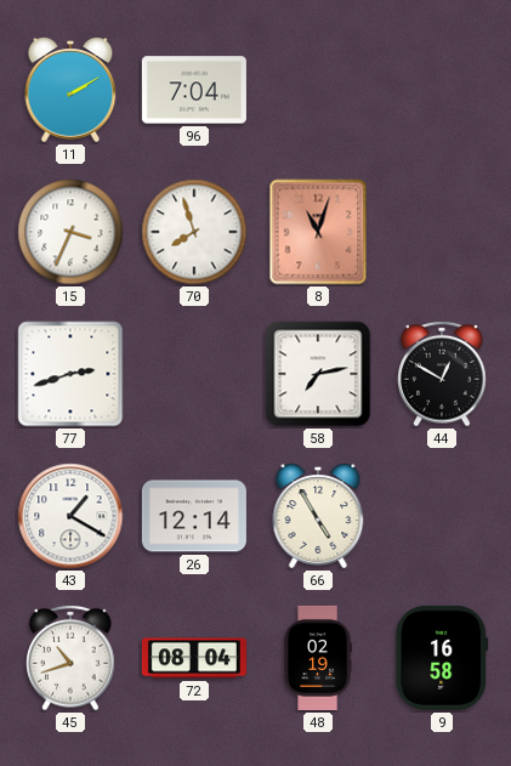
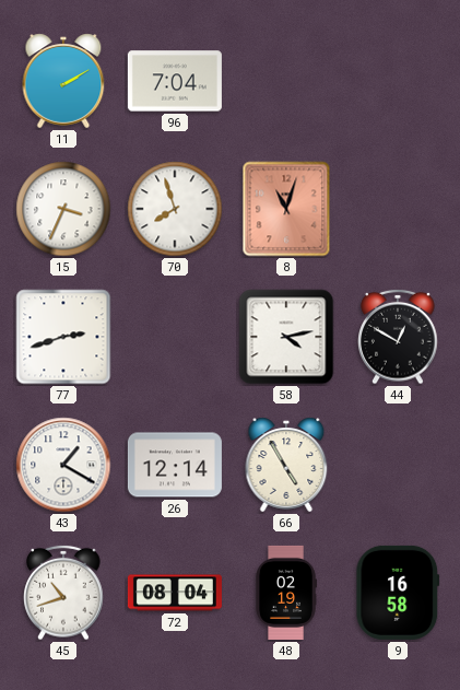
58: 7:13 -> 4:13
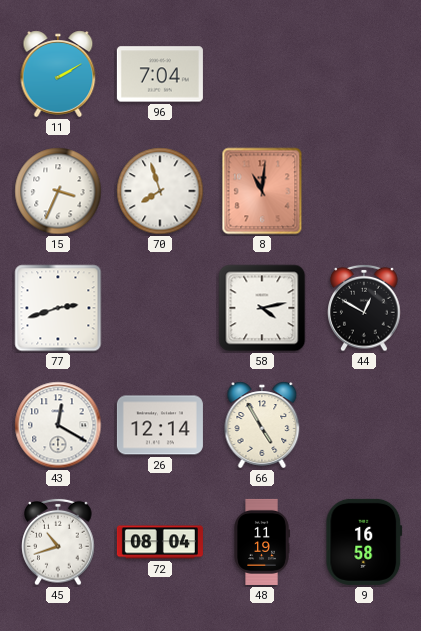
8: 11:03 -> 11:01
43: 1:20 -> 12:20
48: 02:19 -> 11:19
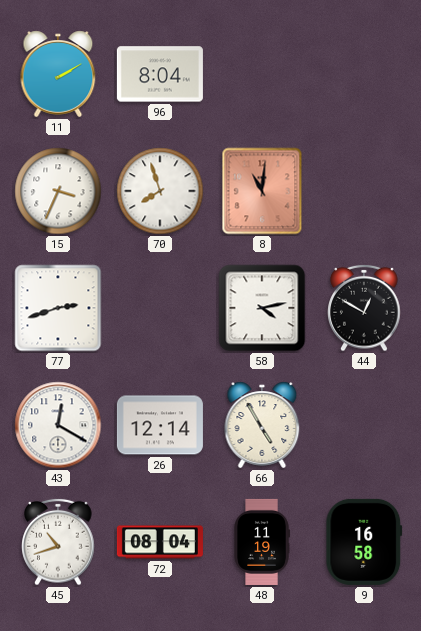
96: 7:04 -> 8:04
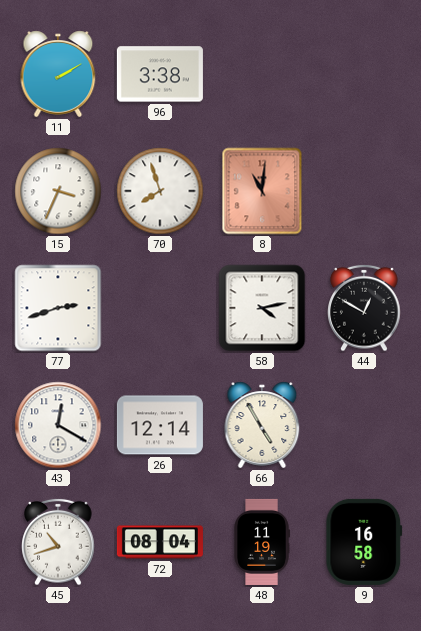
96: 8:04 -> 3:38
